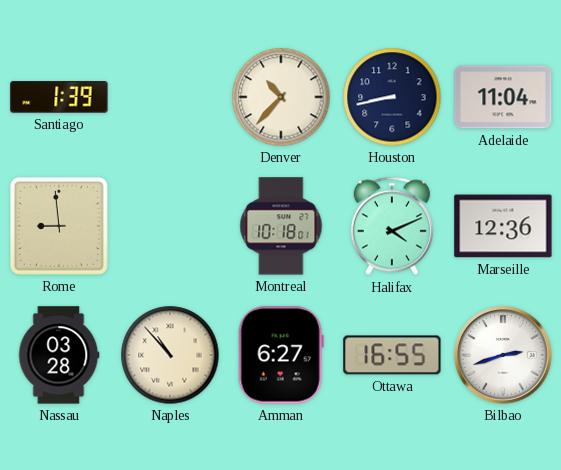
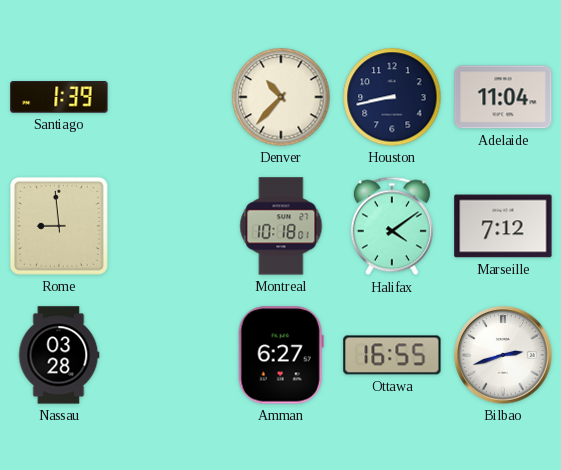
Halifax: 4:11 -> 4:09
Marseille: 12:36 -> 7:12
Naples: 10:53 -> none
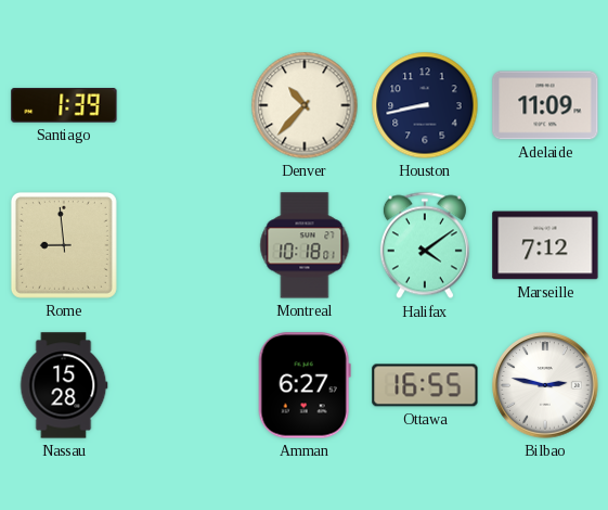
Adelaide: 11:04 -> 11:09
Nassau: 03:28 -> 15:28
Bilbao: 2:42 -> 2:47
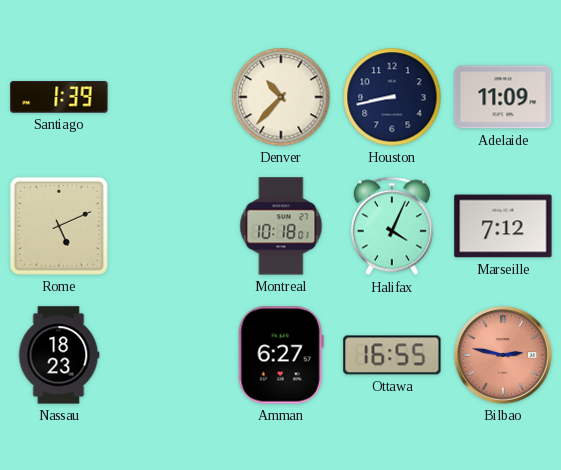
Rome: 8:59 -> 5:11
Halifax: 4:09 -> 4:04
Nassau: 15:28 -> 18:23
Bilbao dial: white -> salmon
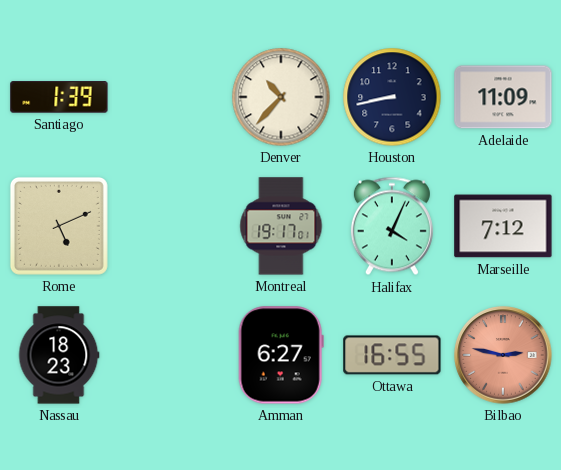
Montreal: 10:18 -> 19:17
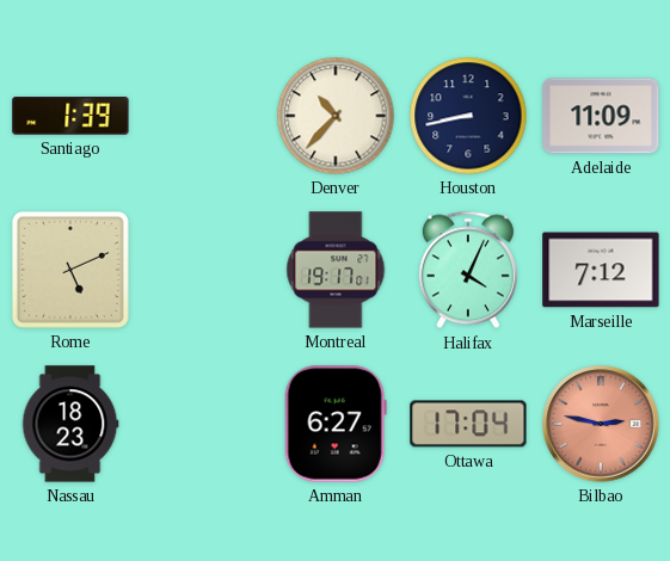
Ottawa: 16:55 -> 17:04
